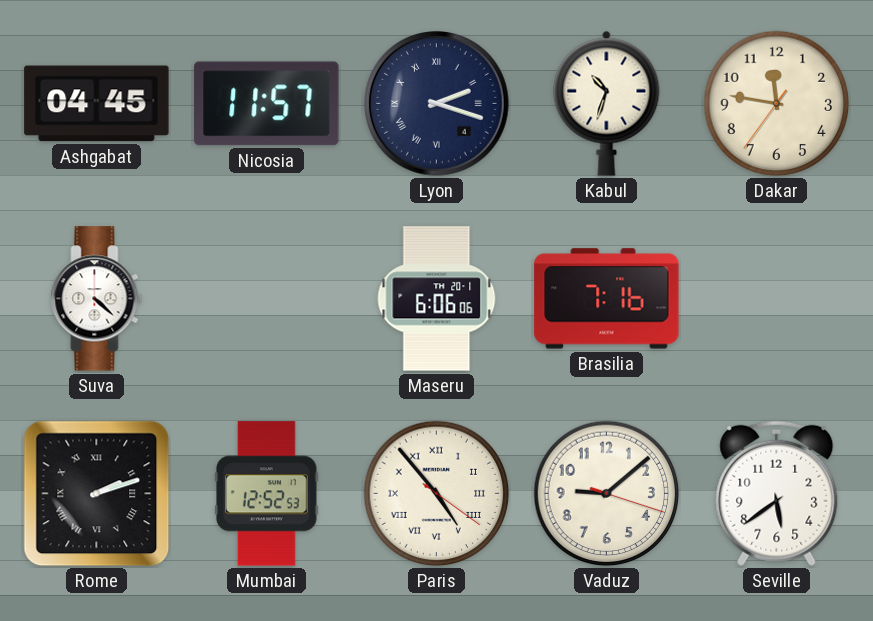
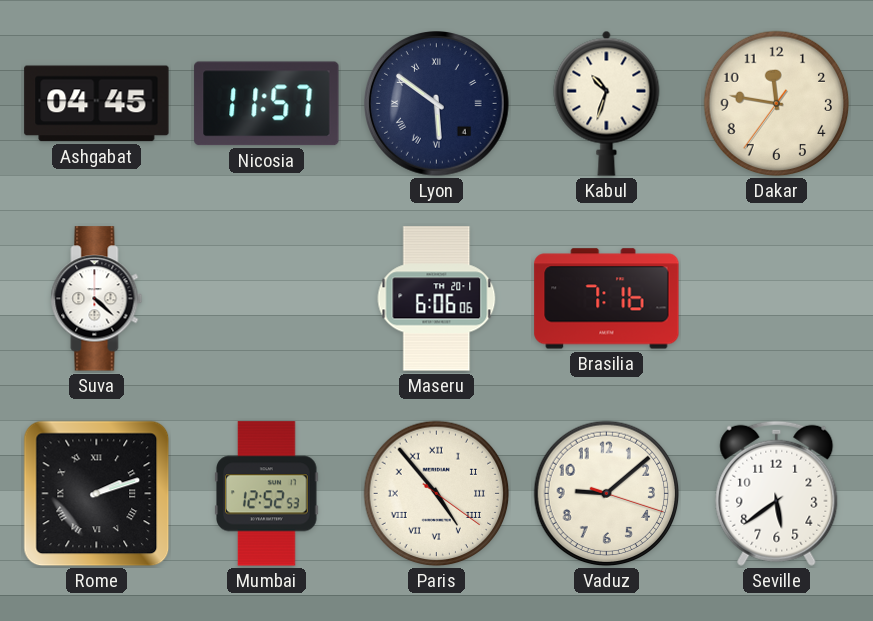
Lyon: 2:18 -> 5:51
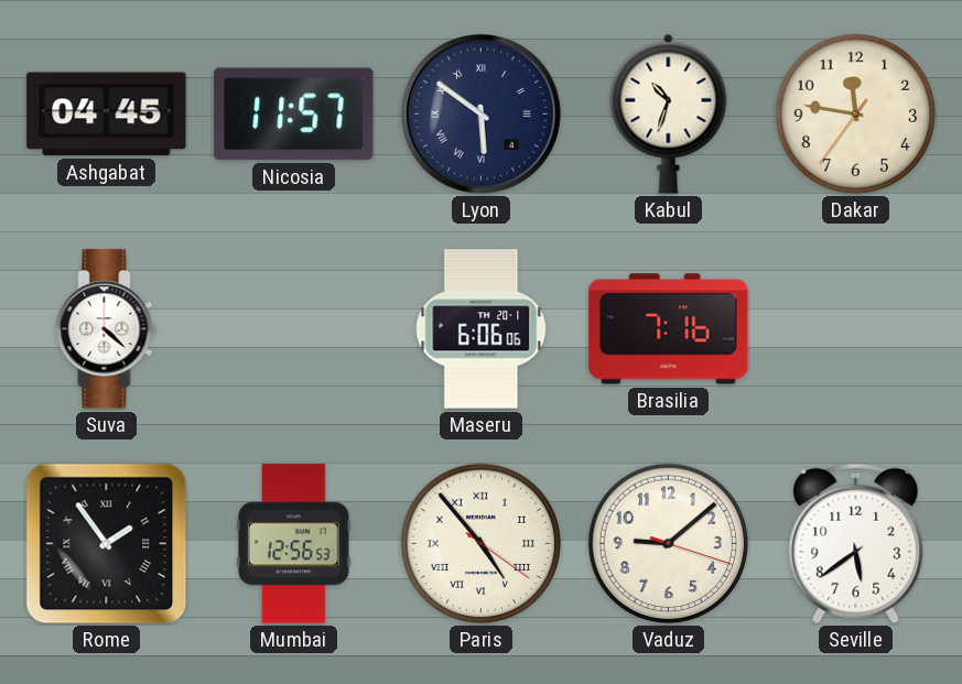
Rome: 2:12 -> 1:54
Mumbai: 12:52 -> 12:56
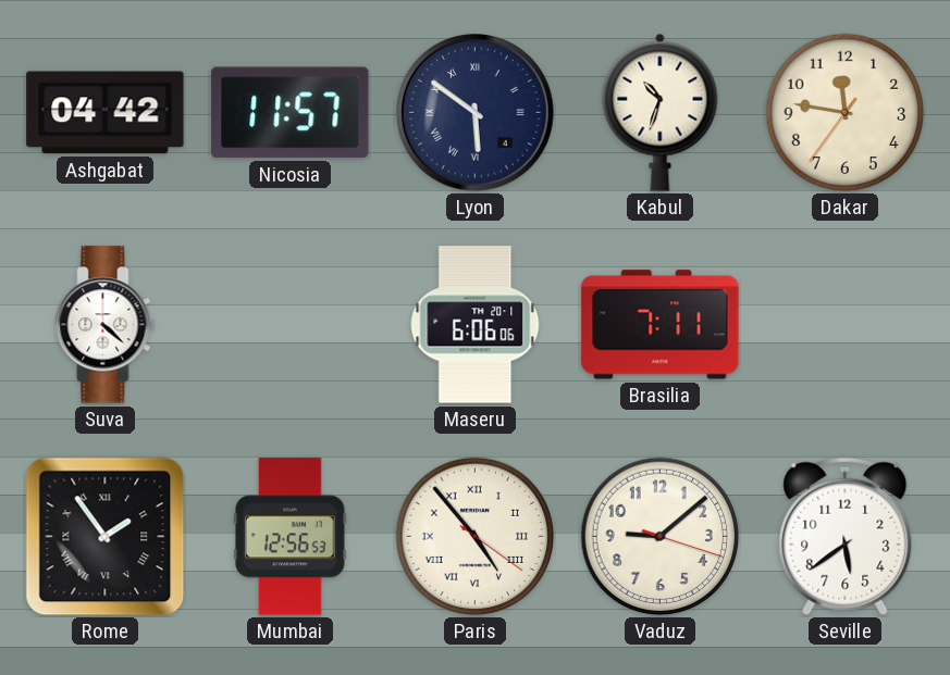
Ashgabat: 04:45 -> 04:42
Brasilia: 7:16 -> 7:11
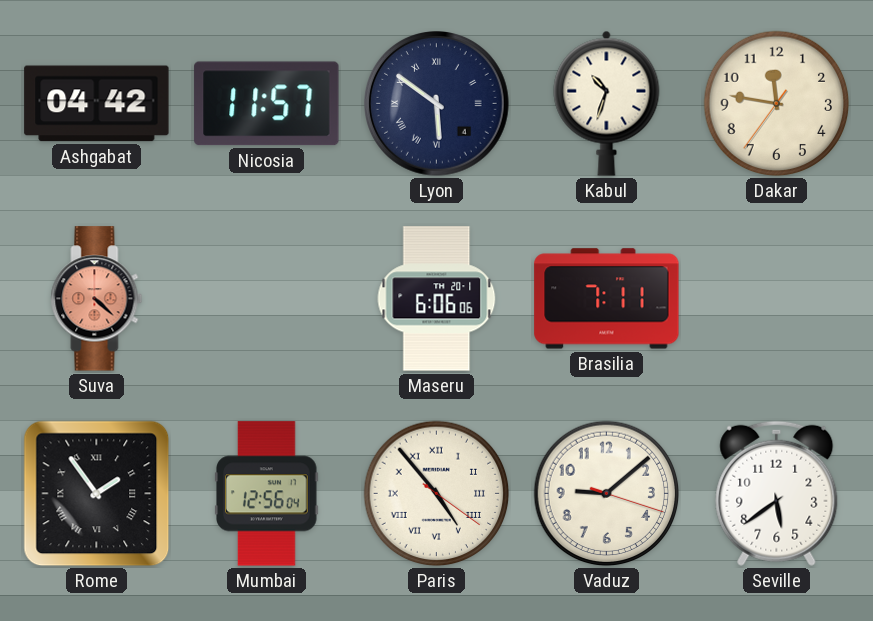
Suva dial: white -> salmon
Mumbai: 12:56:53 -> 12:56:04
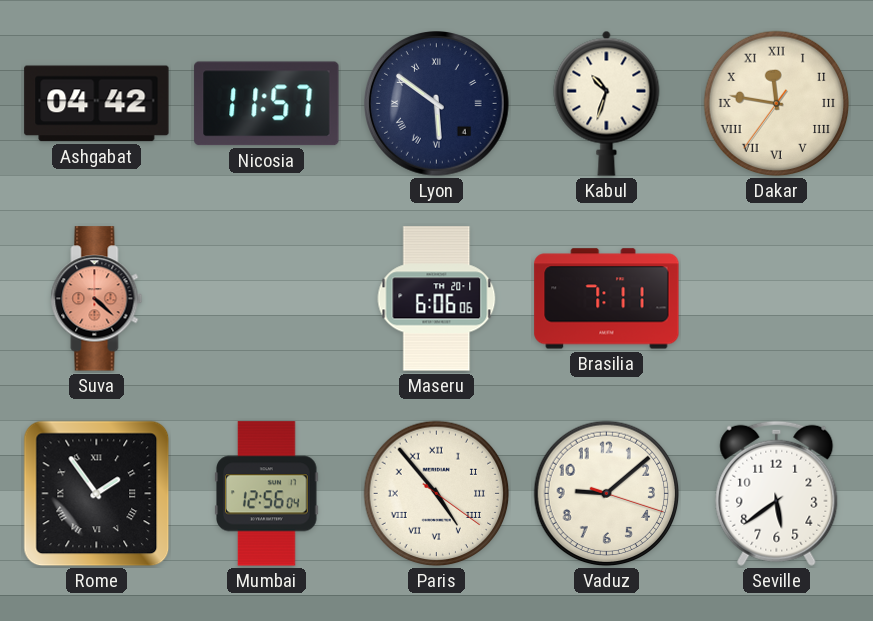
Dakar numerals: Arabic -> Roman
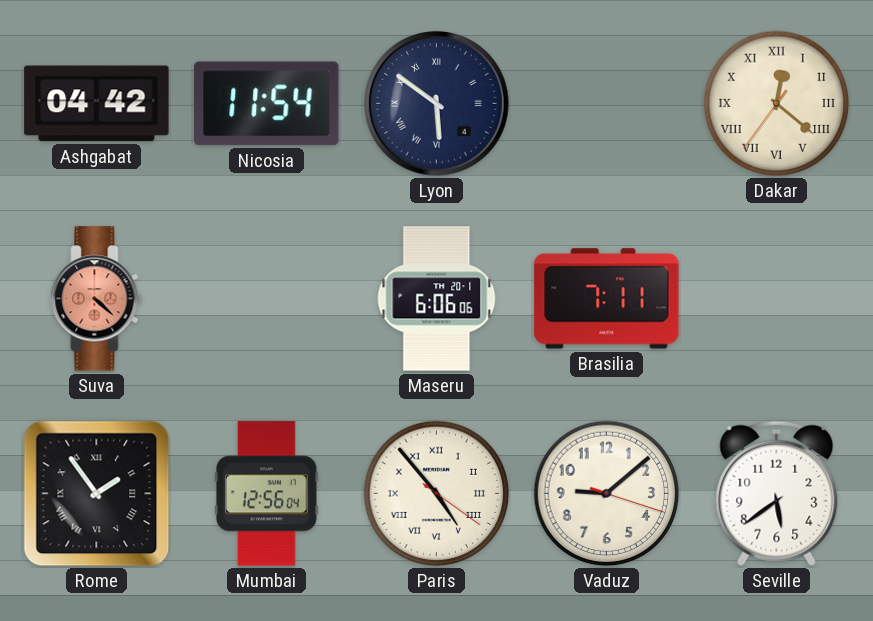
Nicosia: 11:57 -> 11:54
Kabul: 10:33 -> none
Dakar: 11:46 -> 12:21
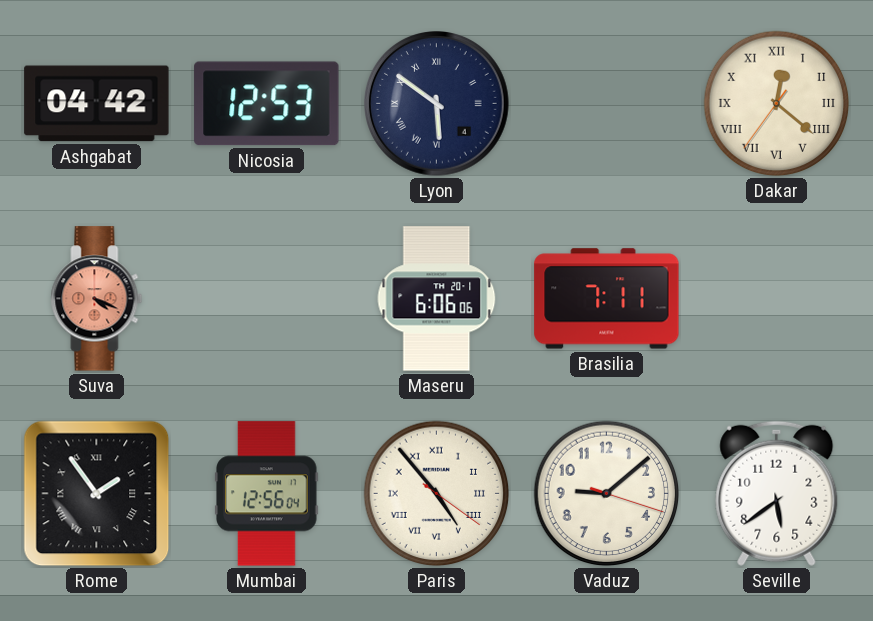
Nicosia: 11:54 -> 12:53
Suva: 4:22 -> 4:19
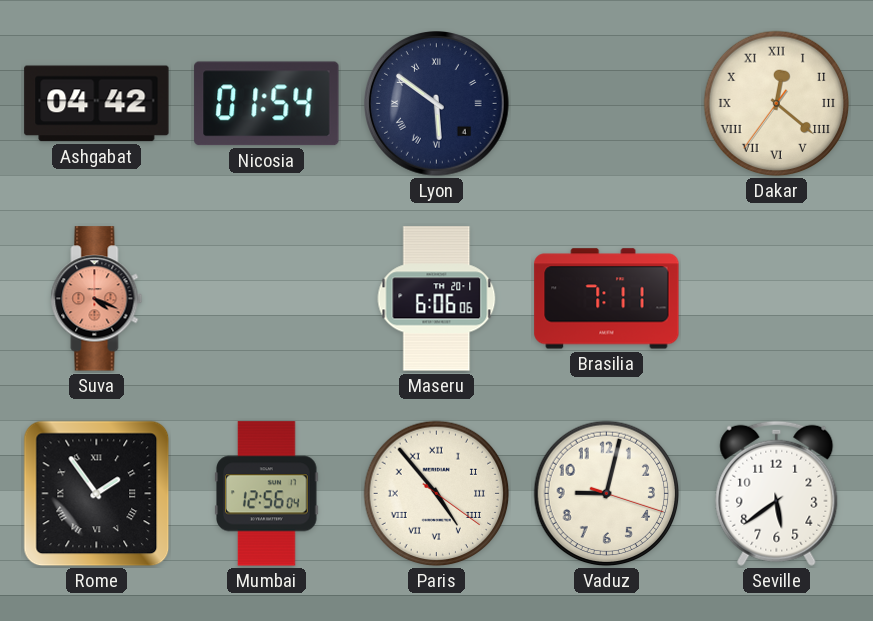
Nicosia: 12:53 -> 01:54
Vaduz: 9:08 -> 9:02
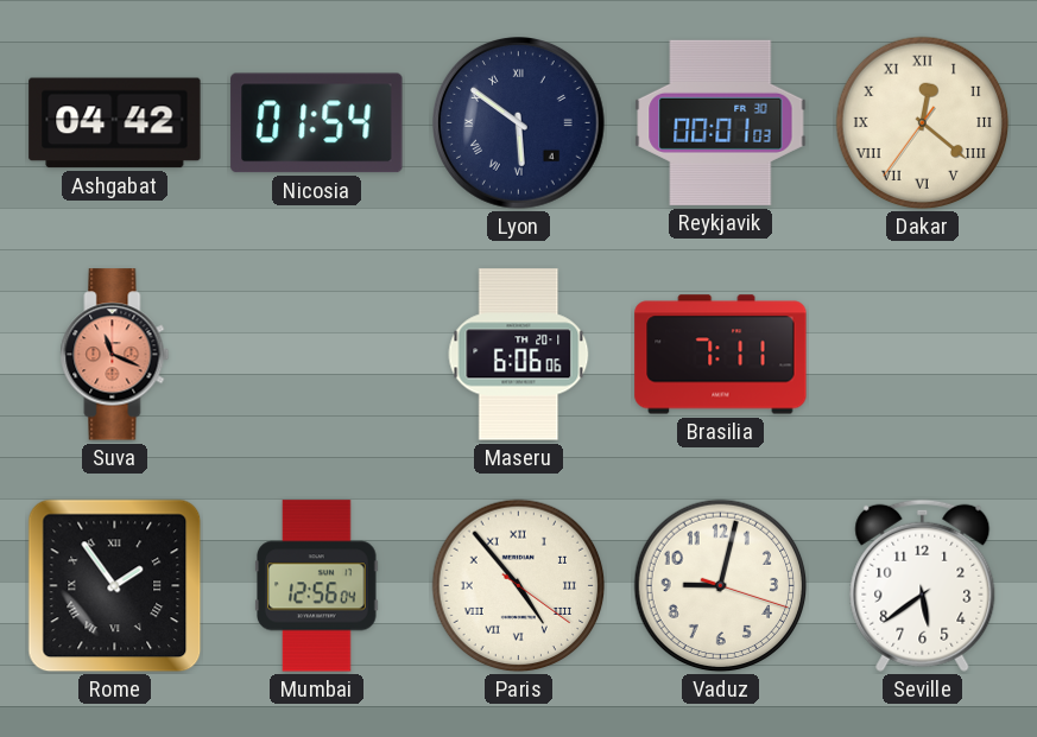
Reykjavik: none -> 00:01
Suva: 4:19 -> 11:19
